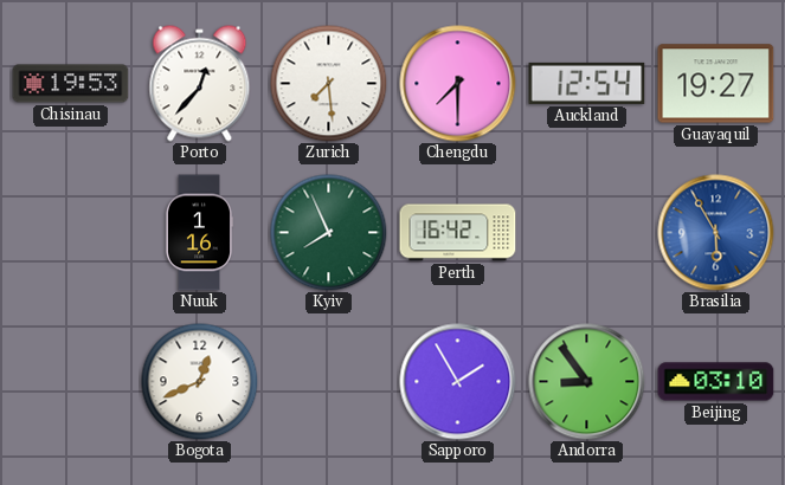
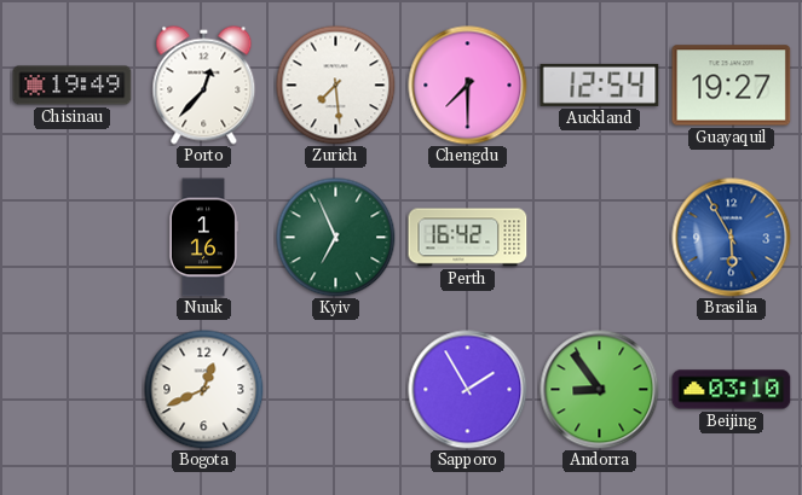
Chisinau: 19:53 -> 19:49
Kyiv: 7:56 -> 6:56
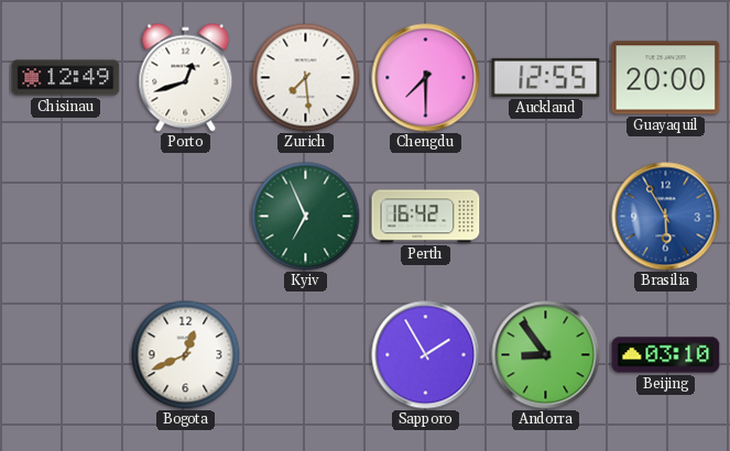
Chisinau: 19:49 -> 12:49
Porto: 12:37 -> 12:42
Auckland: 12:54 -> 12:55
Guayaquil: 19:27 -> 20:00
Nuuk: 1:16 -> none
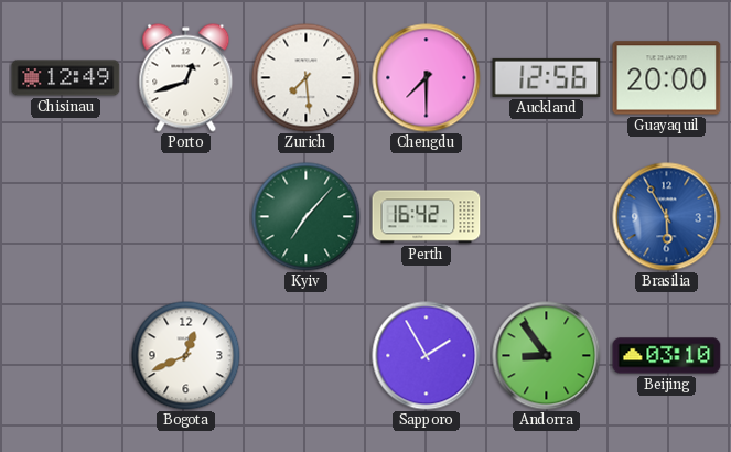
Auckland: 12:55 -> 12:56
Kyiv: 6:56 -> 7:07
